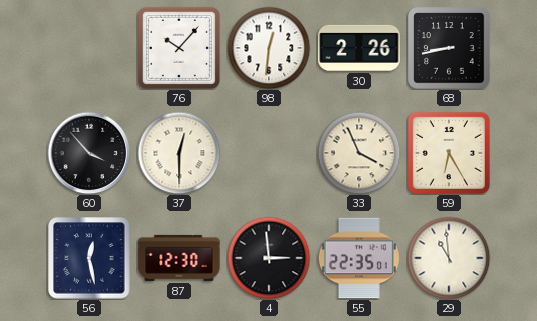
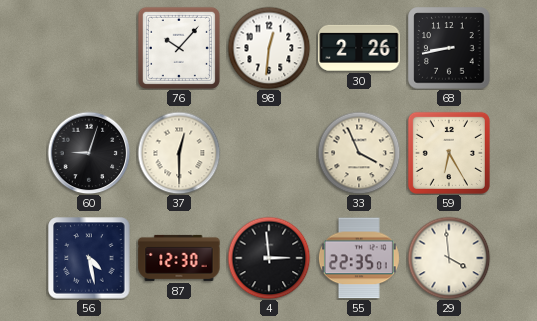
60: 3:53 -> 9:03
56: 12:28 -> 4:28
29: 10:59 -> 3:59
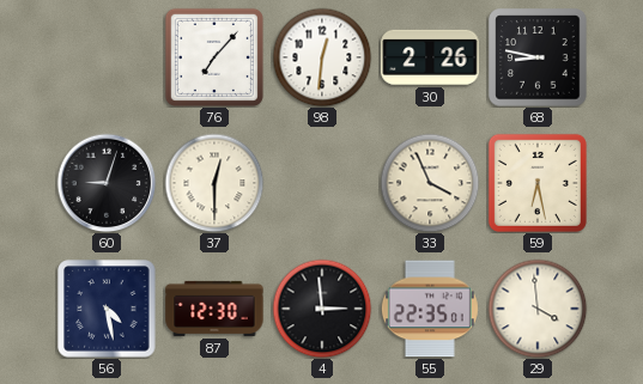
76: 10:07 -> 7:07
68: 8:43 -> 8:47
59: 6:25 -> 6:28
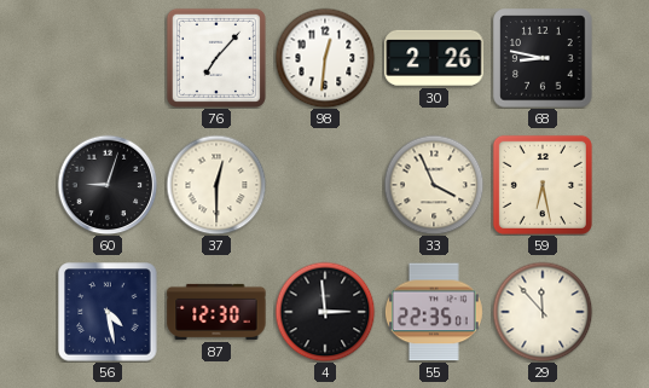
29: 3:59 -> 11:53
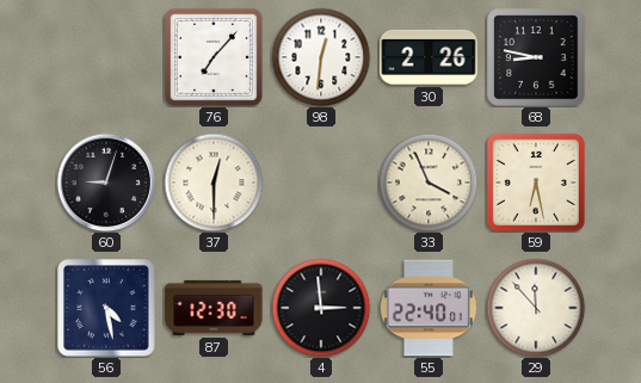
55: 22:35 -> 22:40
